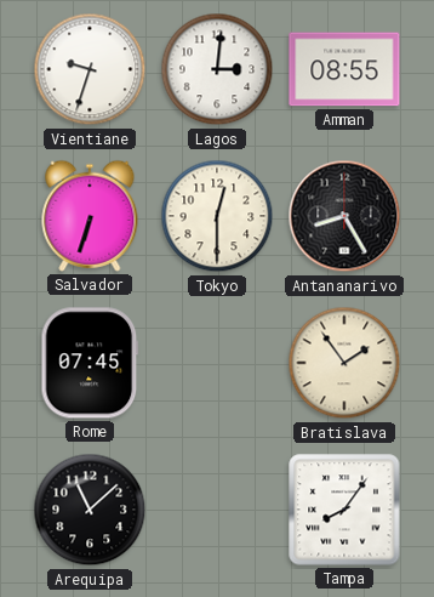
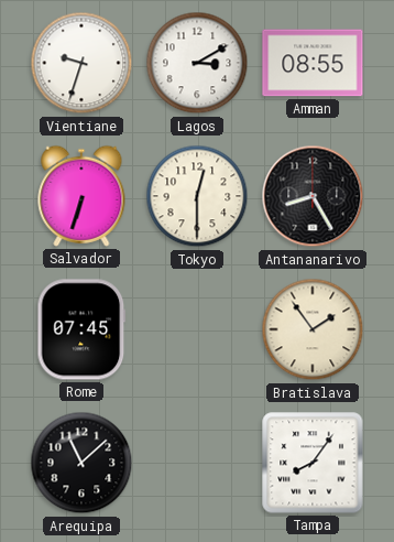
Lagos: 3:01 -> 3:10
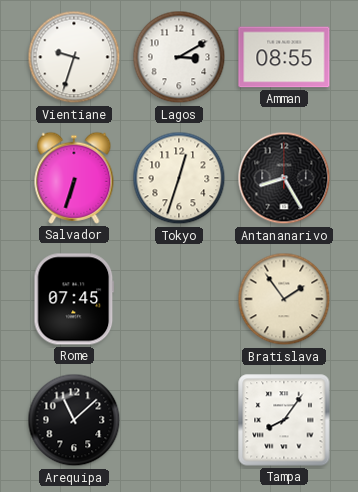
Tokyo: 12:30 -> 12:33
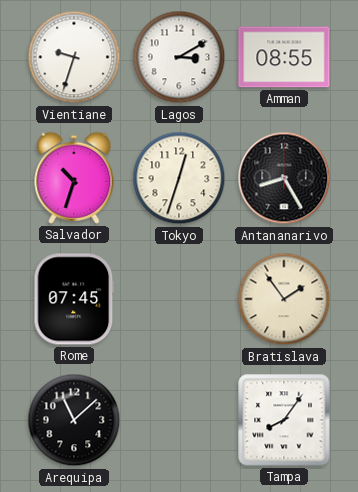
Salvador: 6:33 -> 10:33
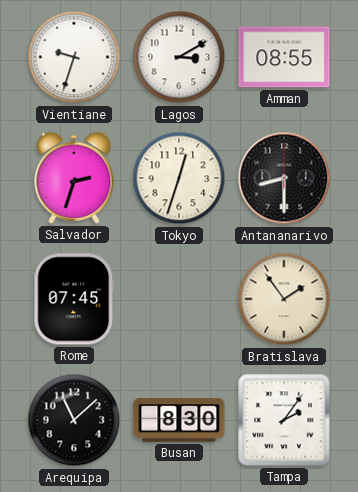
Salvador: 10:33 -> 2:33
Antananarivo: 8:25 -> 8:30
Busan: none -> 8:30
Tampa: 8:06 -> 2:06
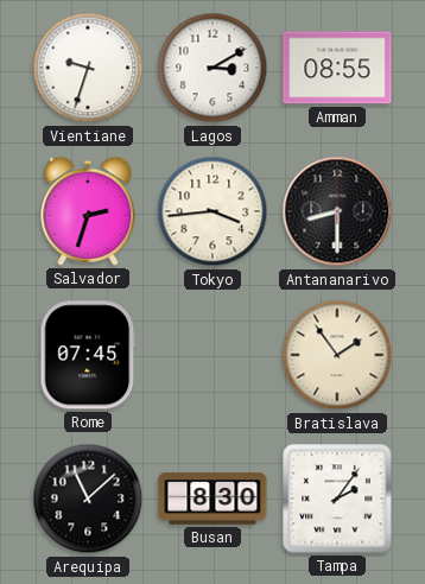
Tokyo: 12:33 -> 3:44
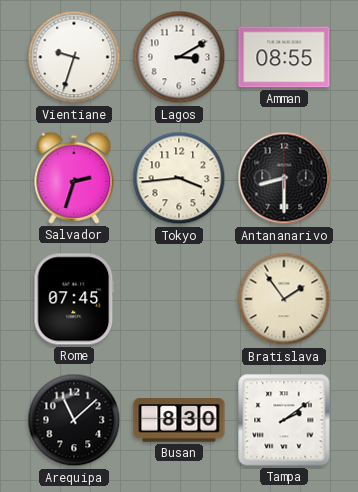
Tampa: 2:06 -> 2:09
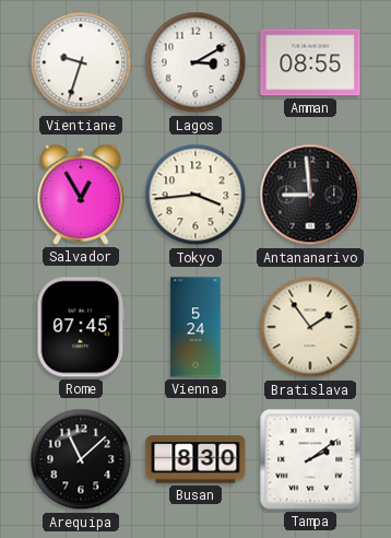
Salvador: 2:33 -> 12:55
Antananarivo: 8:30 -> 8:59
Vienna: none -> 5:24
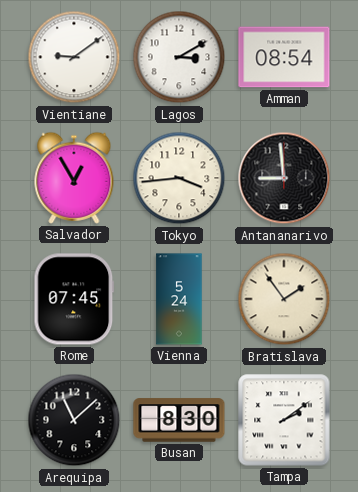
Vientiane: 9:33 -> 9:09
Amman: 08:55 -> 08:54
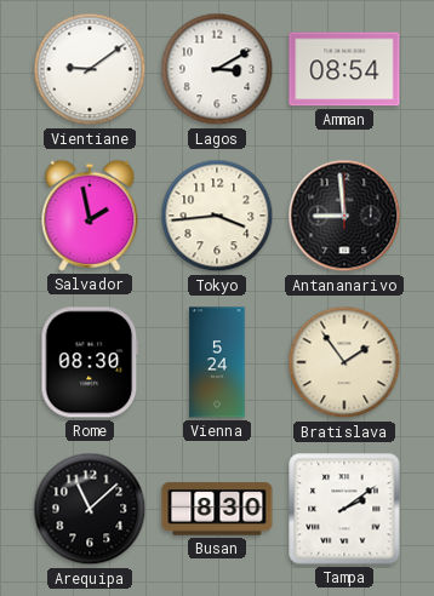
Salvador: 12:55 -> 1:58
Rome: 07:45 -> 08:30
